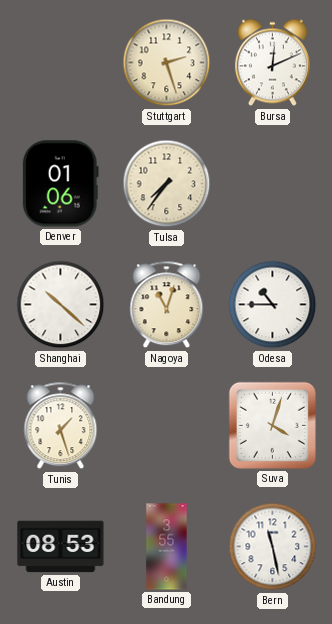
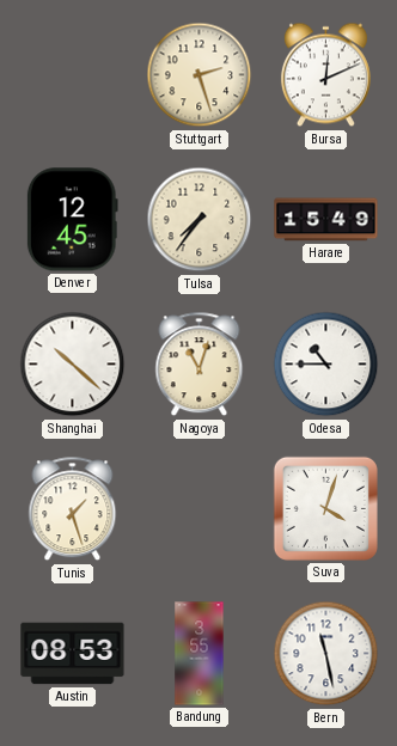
Denver: 01:06 -> 12:45
Harare: none -> 15:49
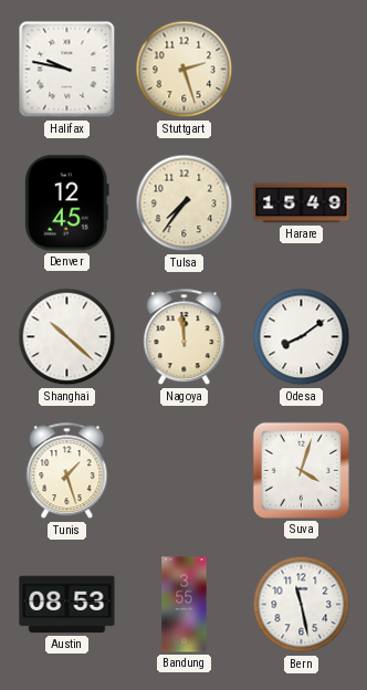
Halifax: none -> 9:47
Bursa: 12:11 -> none
Nagoya: 11:03 -> 11:59
Odesa: 10:45 -> 8:09
